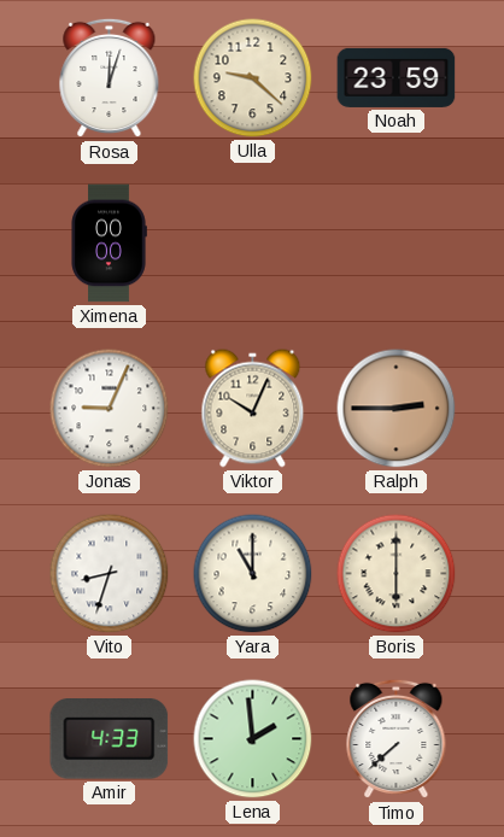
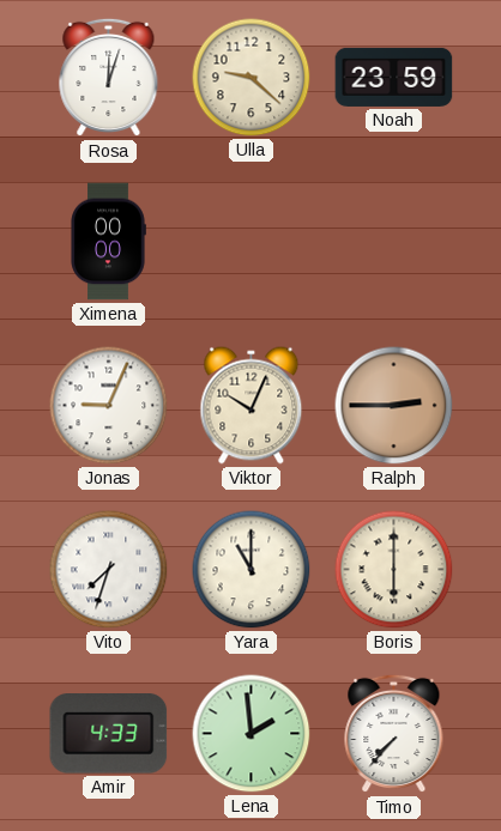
Vito: 8:33 -> 7:33
Timo: 7:38 -> 7:37
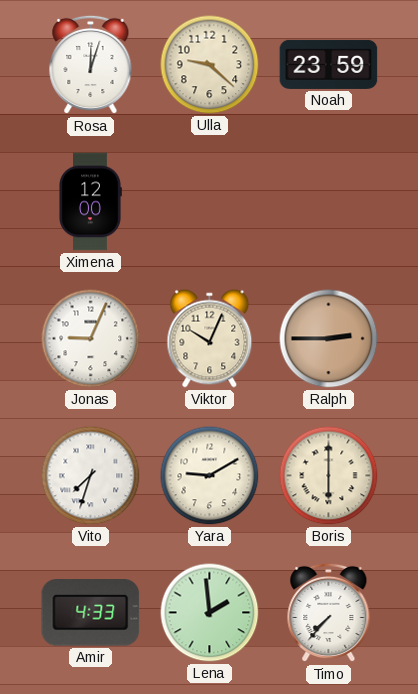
Ximena: 00:00 -> 12:00
Yara: 11:00 -> 9:10
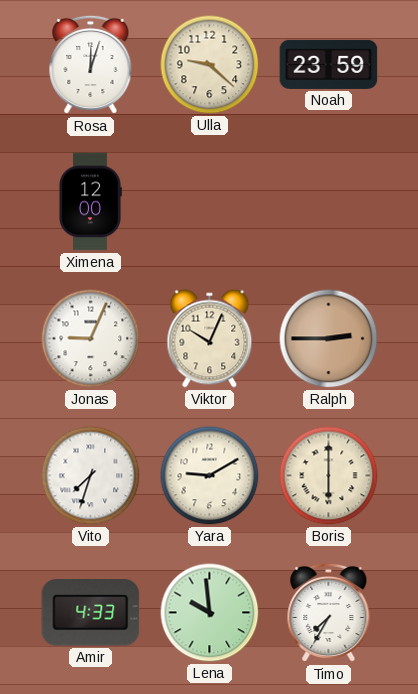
Lena: 1:59 -> 9:59
Timo: 7:37 -> 7:35
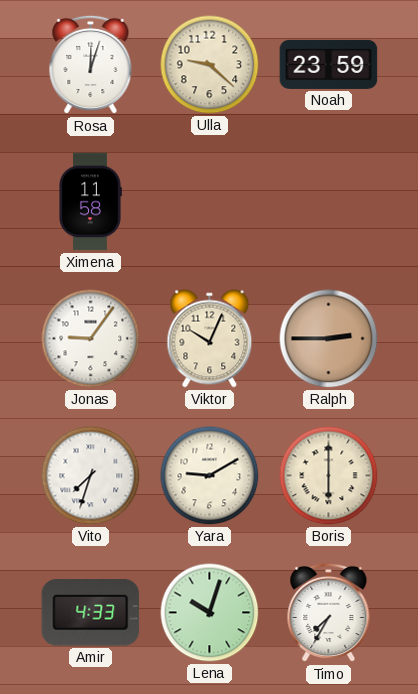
Ximena: 12:00 -> 11:58
Jonas: 9:04 -> 9:06
Lena: 9:59 -> 10:03
